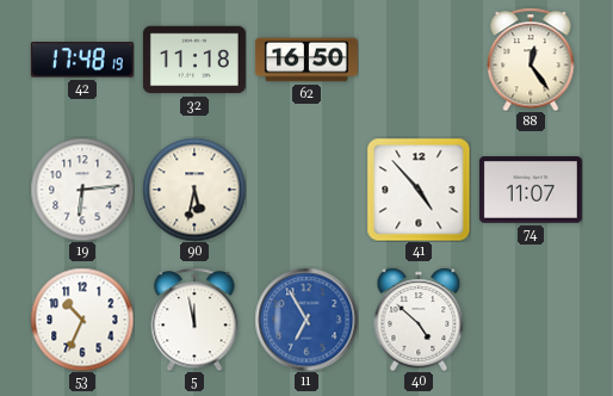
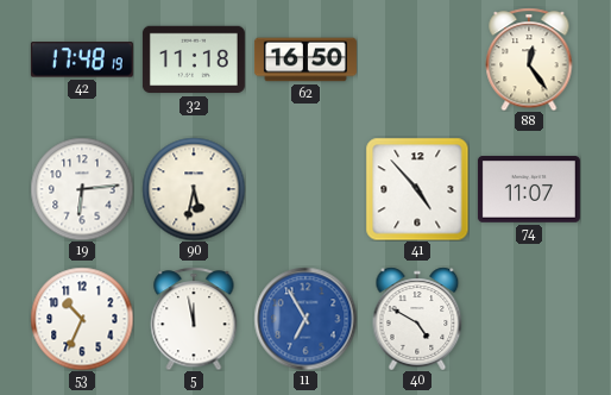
40: 4:52 -> 4:50
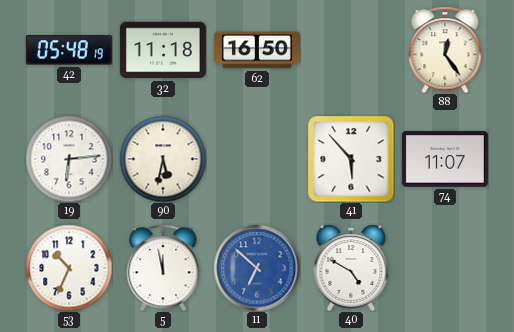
42: 17:48 -> 05:48
41: 4:53 -> 5:53
11: 6:55 -> 6:52
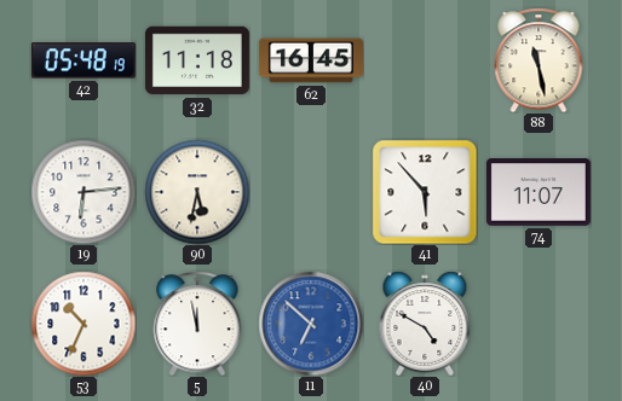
62: 16:50 -> 16:45
88: 12:24 -> 11:28
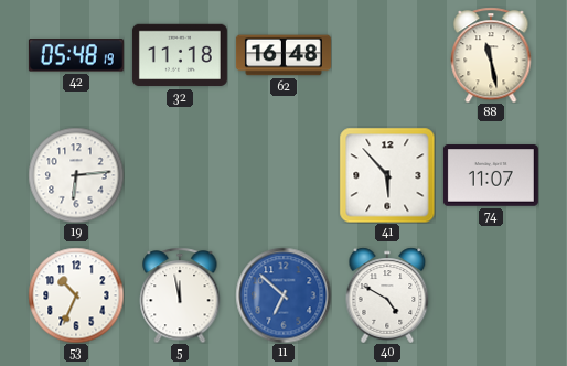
62: 16:45 -> 16:48
90: 5:32 -> none
